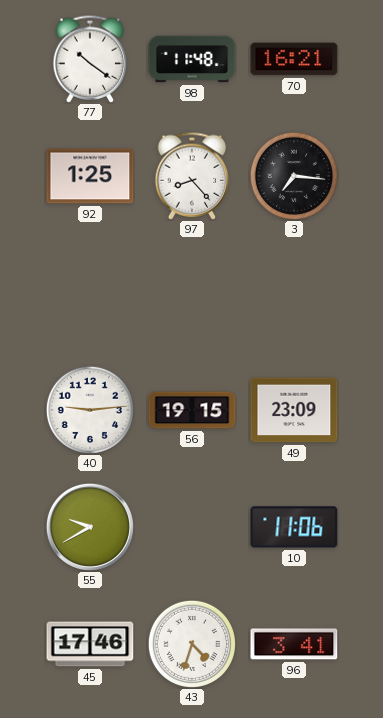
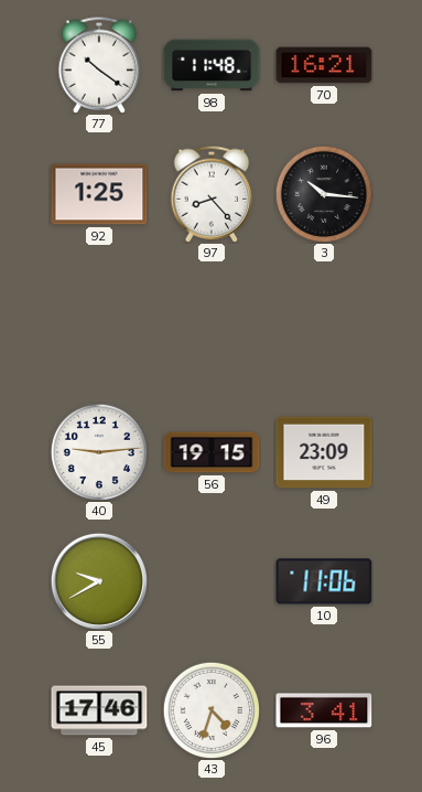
3: 7:16 -> 10:16
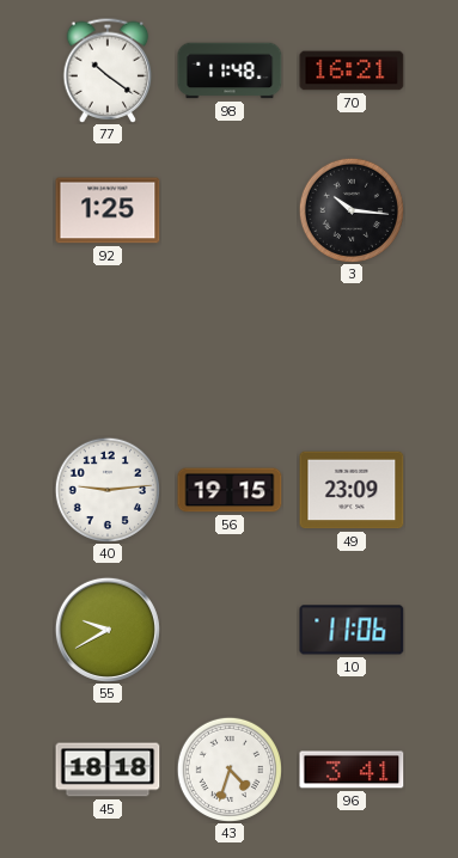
97: 8:23 -> none
45: 17:46 -> 18:18
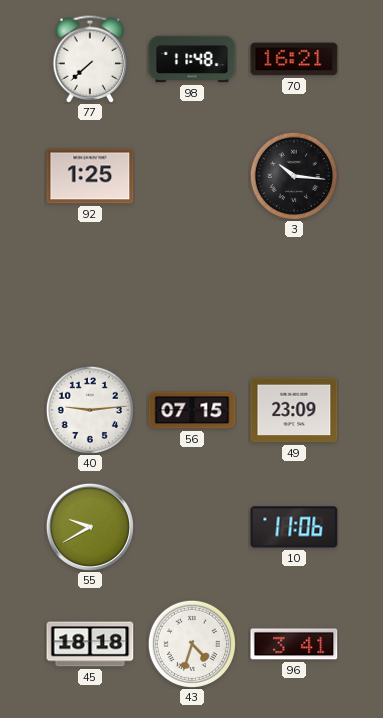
77: 10:21 -> 7:38
56: 19:15 -> 07:15
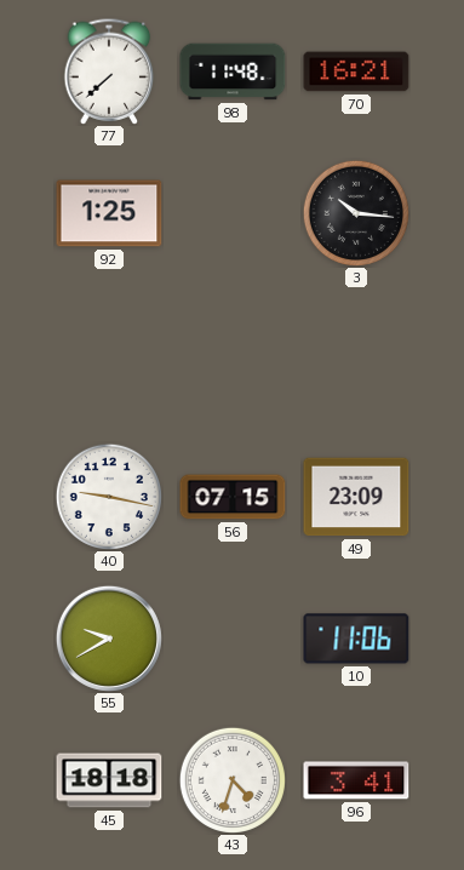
40: 9:14 -> 9:17
